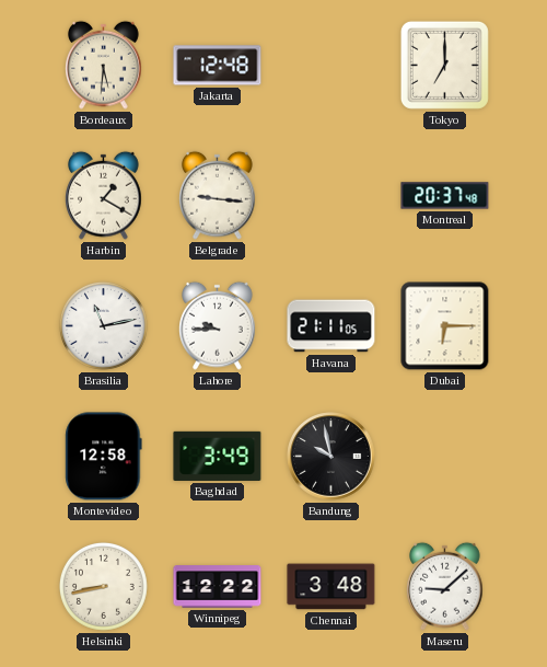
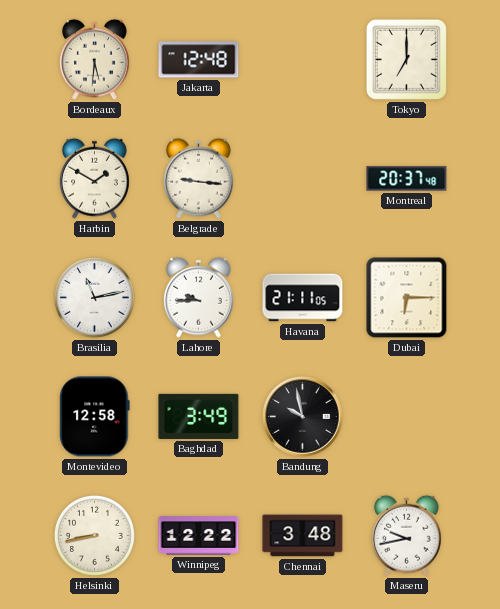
Harbin: 1:20 -> 1:50
Maseru: 9:08 -> 9:43
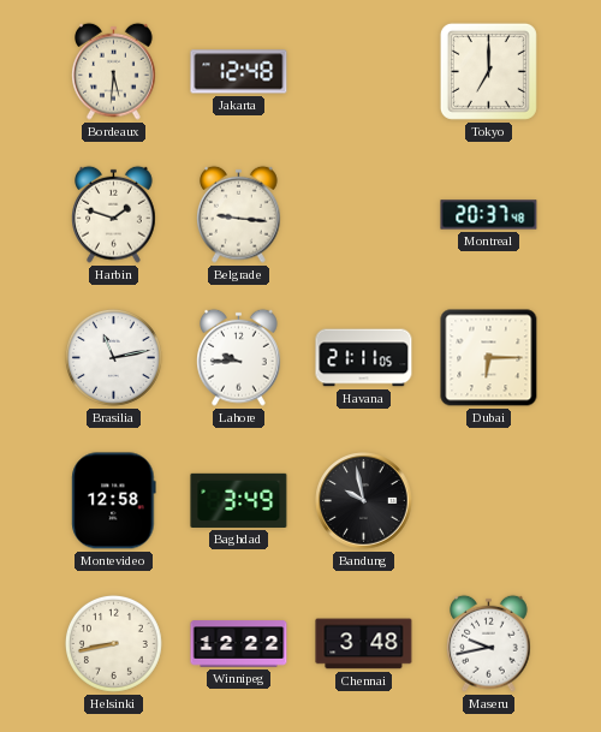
Harbin: 1:50 -> 1:48
